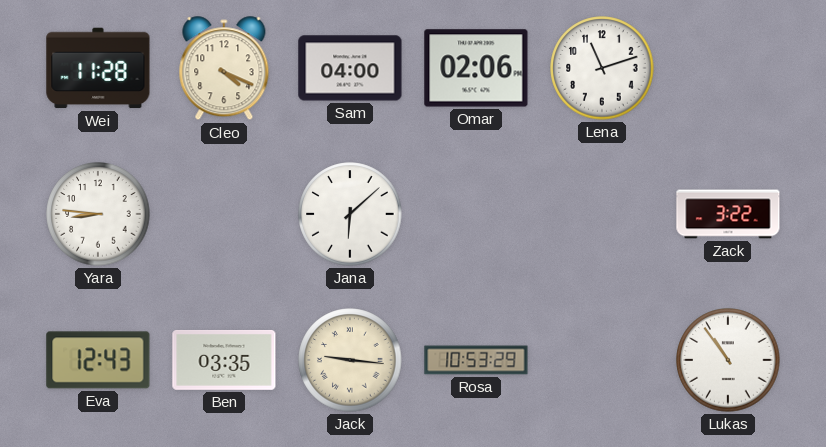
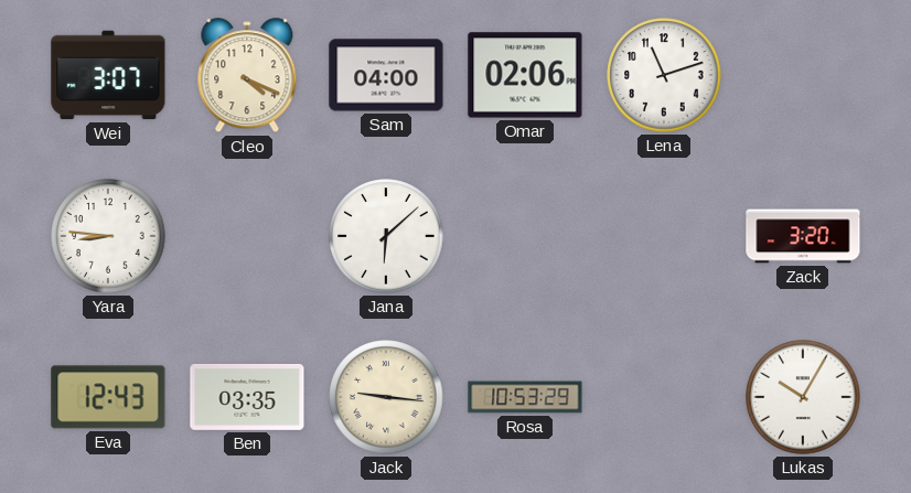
Wei: 11:28 -> 3:07
Zack: 3:22 -> 3:20
Lukas: 10:54 -> 10:05
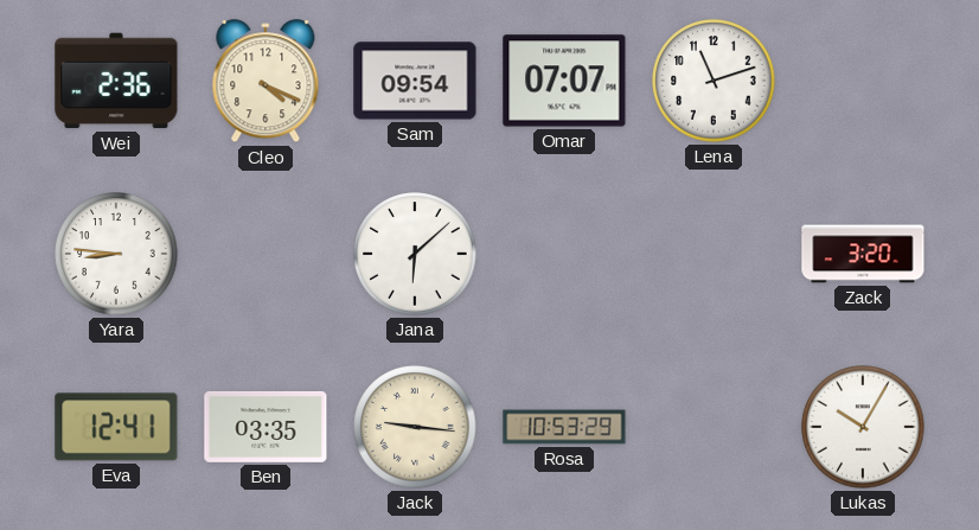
Wei: 3:07 -> 2:36
Sam: 04:00 -> 09:54
Omar: 02:06 -> 07:07
Eva: 12:43 -> 12:41
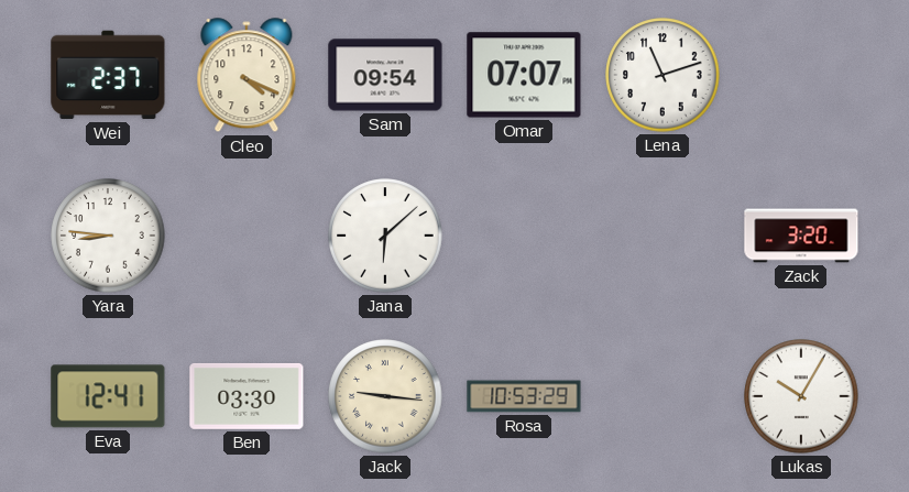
Wei: 2:36 -> 2:37
Ben: 03:35 -> 03:30
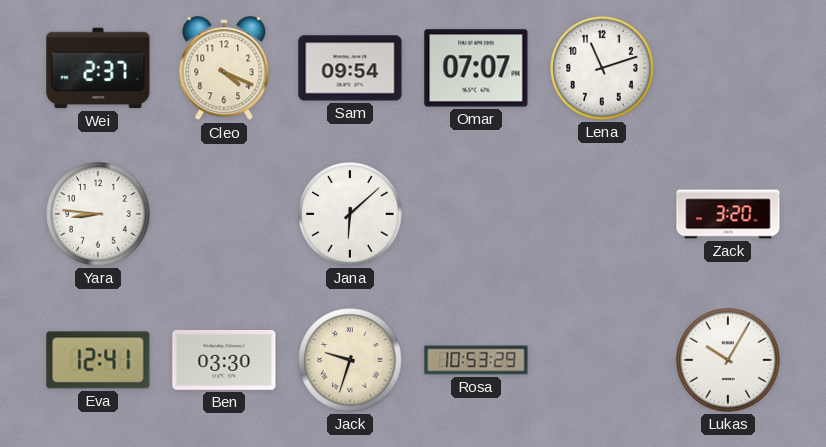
Jack: 9:16 -> 9:33
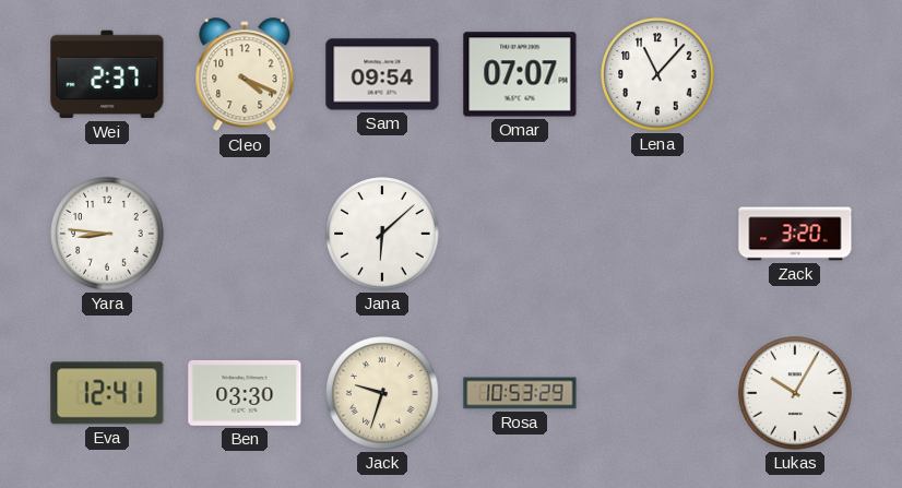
Lena: 11:12 -> 11:07
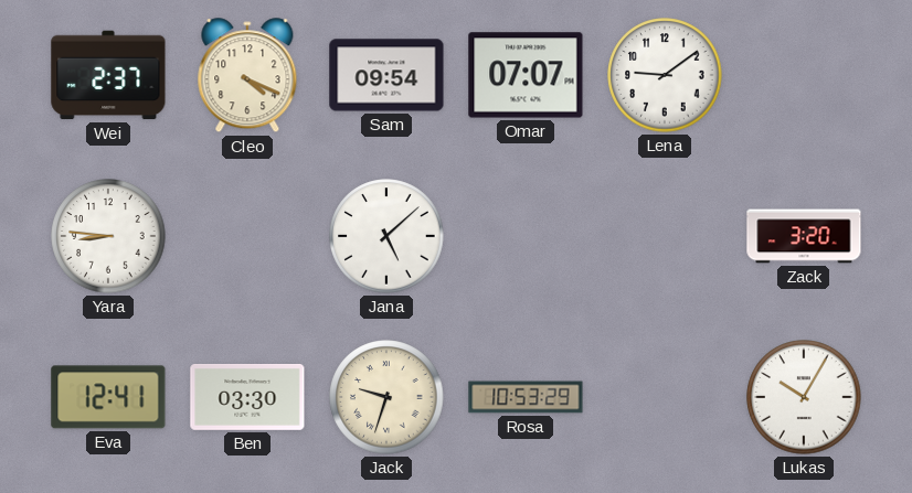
Lena: 11:07 -> 9:09
Jana: 6:08 -> 5:08
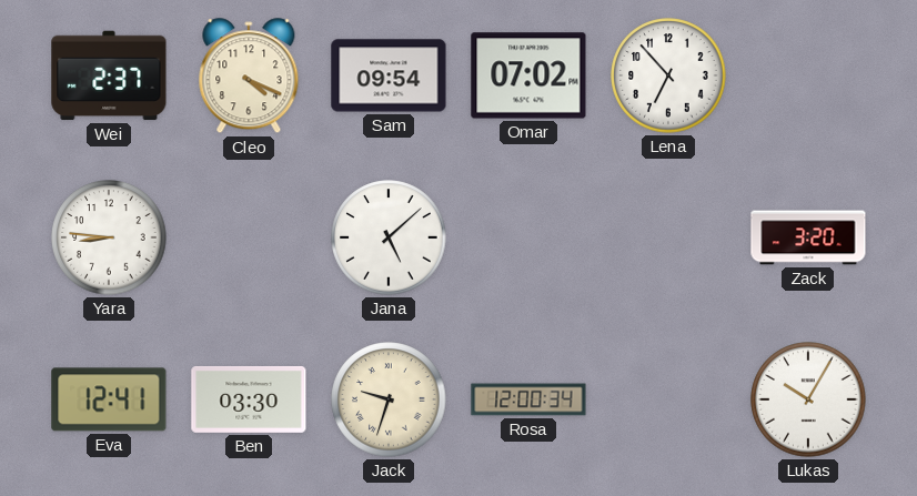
Omar: 07:07 -> 07:02
Lena: 9:09 -> 6:53
Rosa: 10:53 -> 12:00
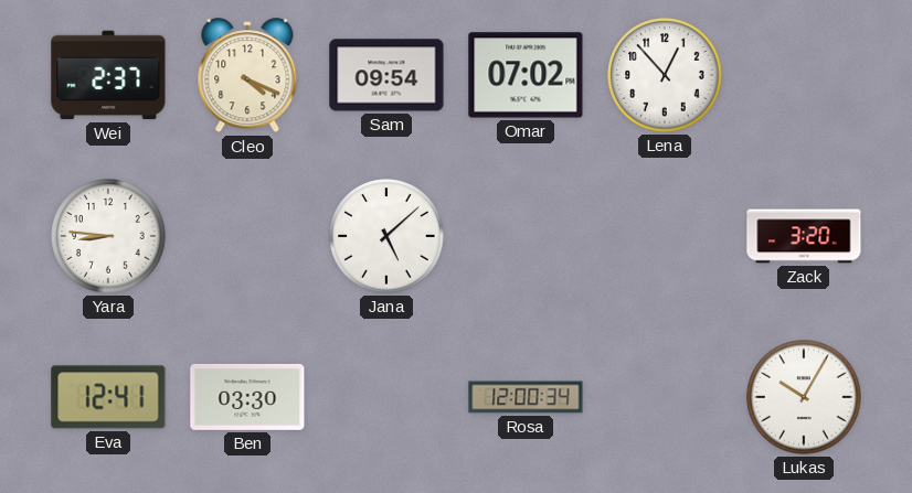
Lena: 6:53 -> 12:53
Jack: 9:33 -> none
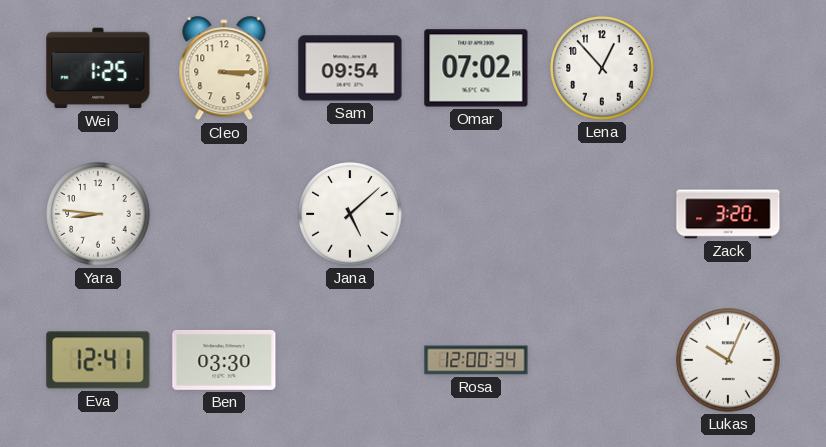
Wei: 2:37 -> 1:25
Cleo: 4:19 -> 3:15
Lukas: 10:05 -> 10:04
